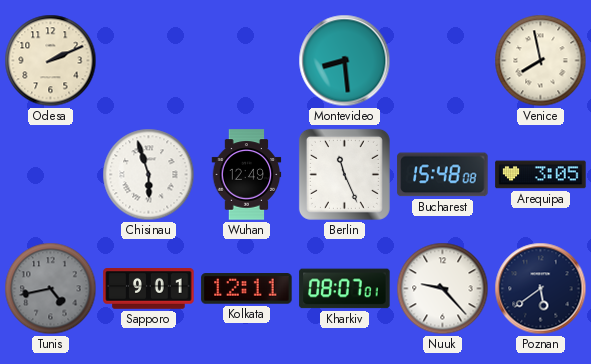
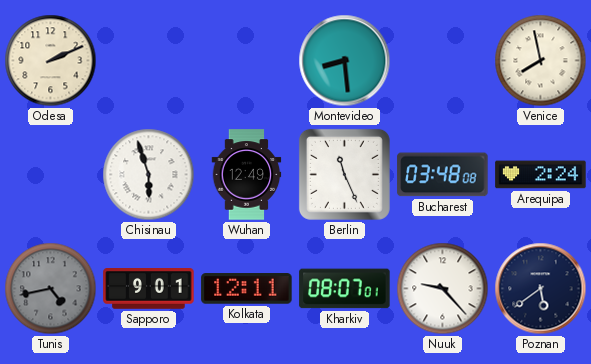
Bucharest: 15:48 -> 03:48
Arequipa: 3:05 -> 2:24
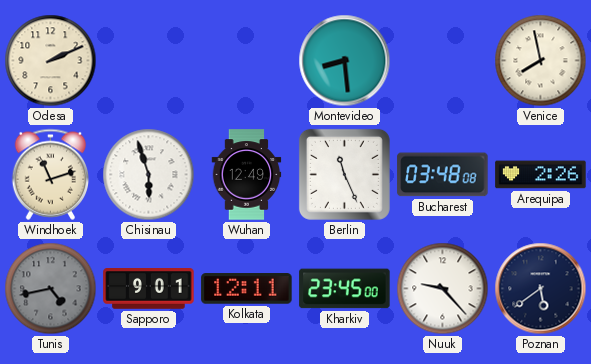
Windhoek: none -> 11:12
Arequipa: 2:24 -> 2:26
Kharkiv: 08:07 -> 23:45
